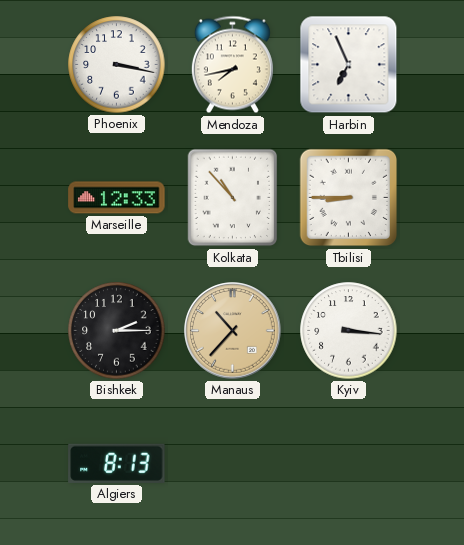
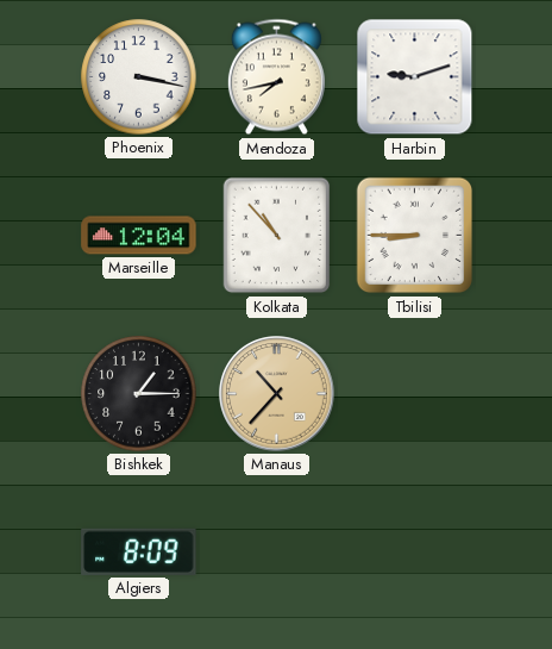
Harbin: 6:56 -> 9:12
Marseille: 12:33 -> 12:04
Bishkek: 2:15 -> 1:15
Kyiv: 3:16 -> none
Algiers: 8:13 -> 8:09
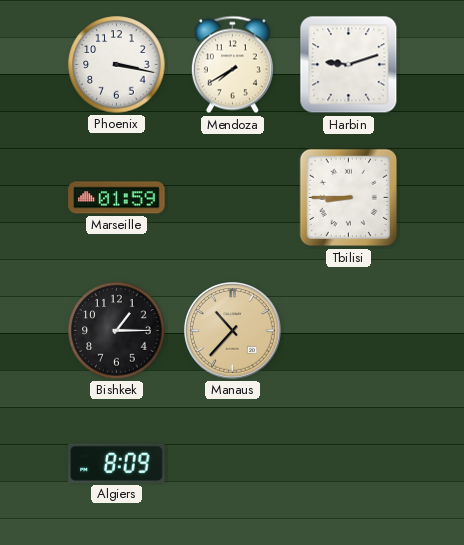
Mendoza: 7:43 -> 7:40
Marseille: 12:04 -> 01:59
Kolkata: 10:53 -> none
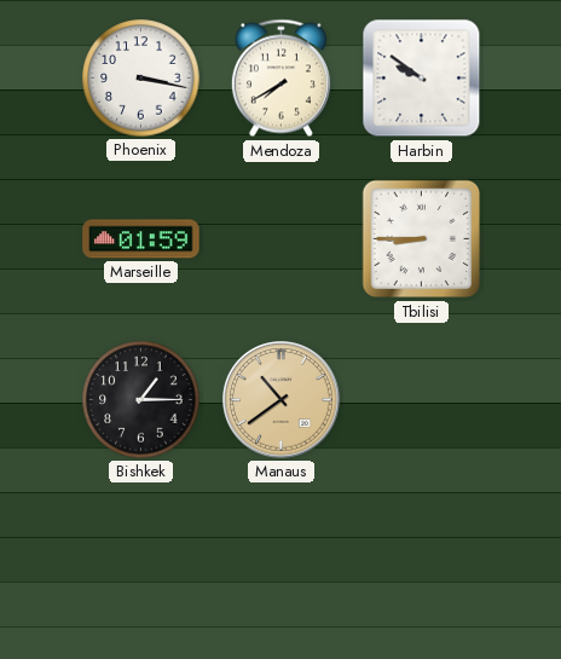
Harbin: 9:12 -> 9:51
Manaus: 10:37 -> 10:39
Algiers: 8:09 -> none
